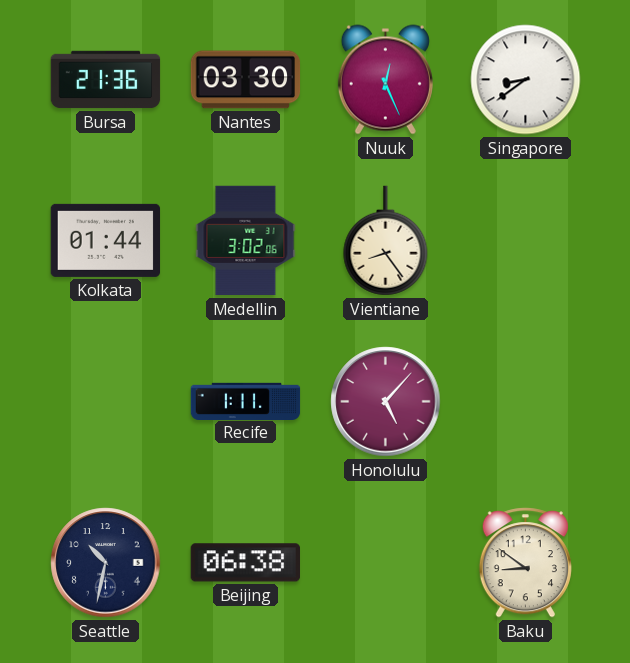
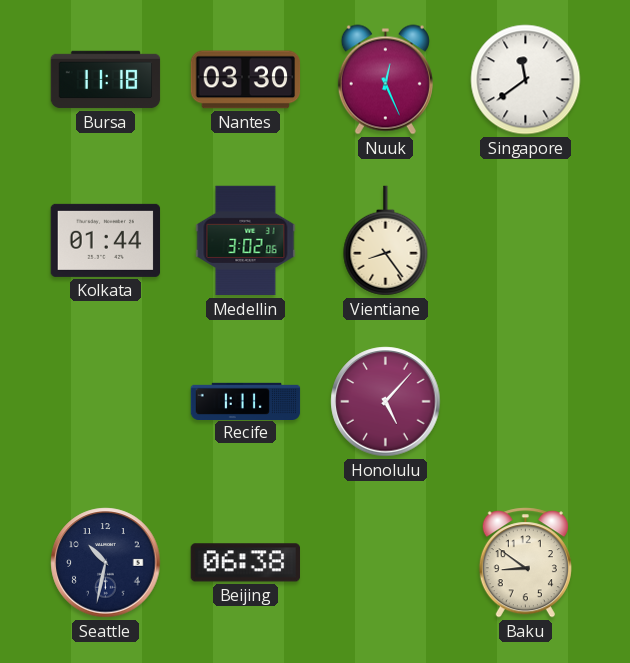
Bursa: 21:36 -> 11:18
Singapore: 8:39 -> 11:39
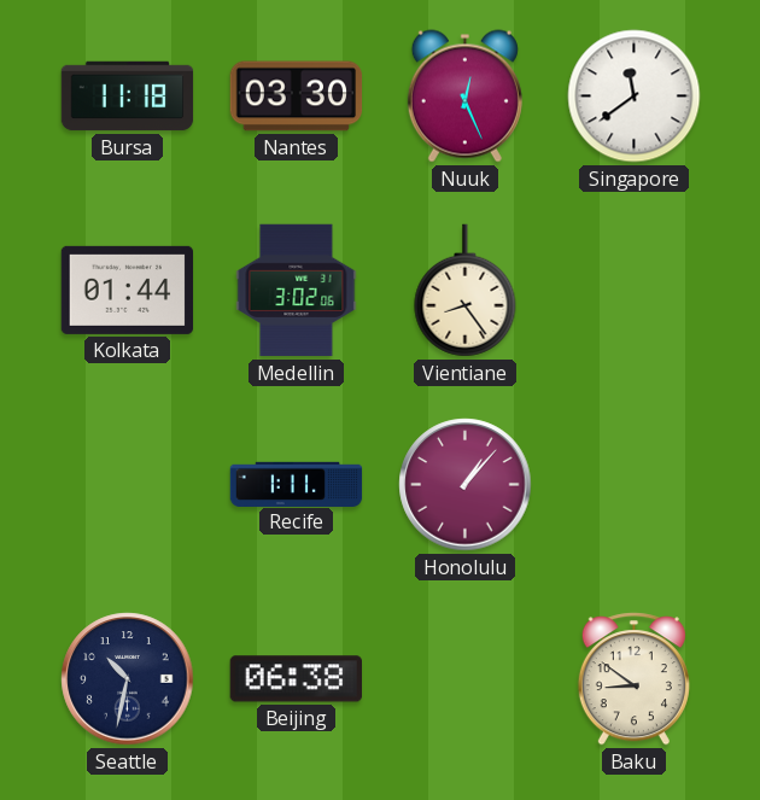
Honolulu: 5:07 -> 1:07
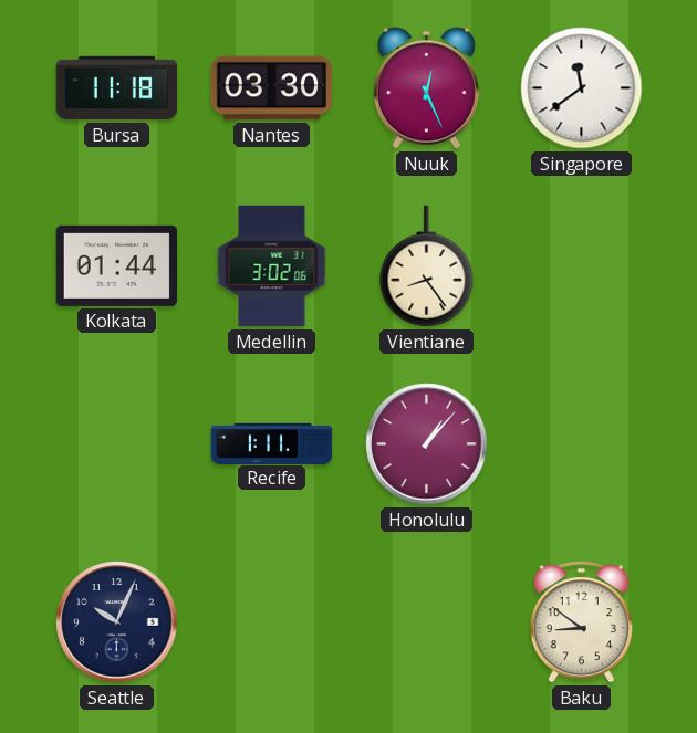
Seattle: 10:32 -> 10:04
Beijing: 06:38 -> none
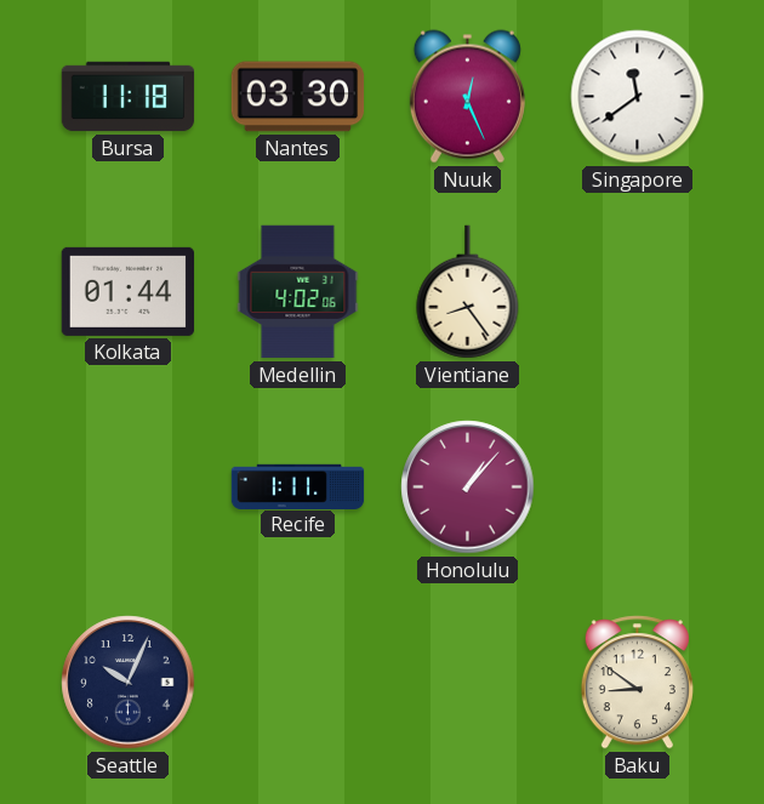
Medellin: 3:02 -> 4:02
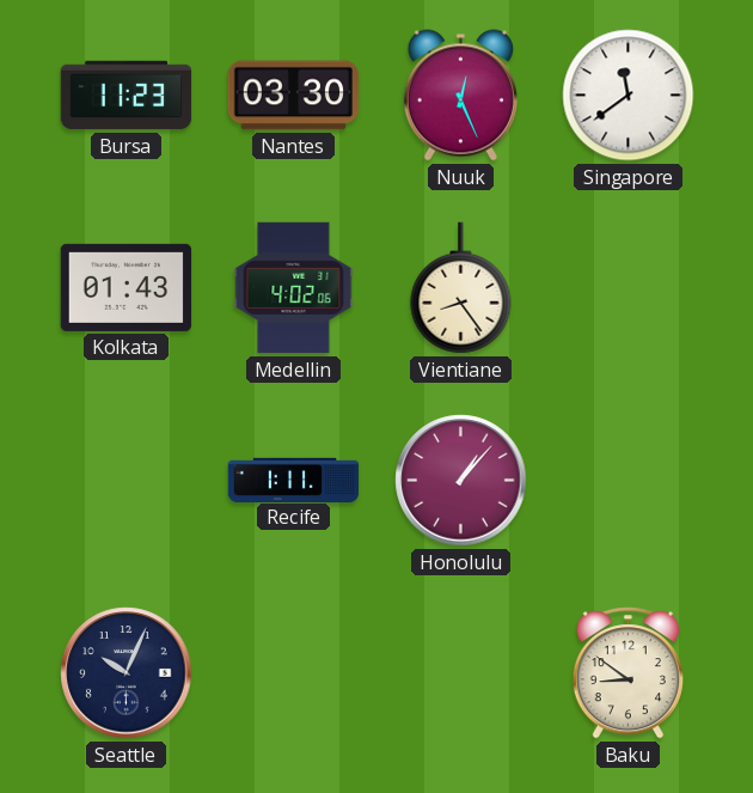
Bursa: 11:18 -> 11:23
Kolkata: 01:44 -> 01:43
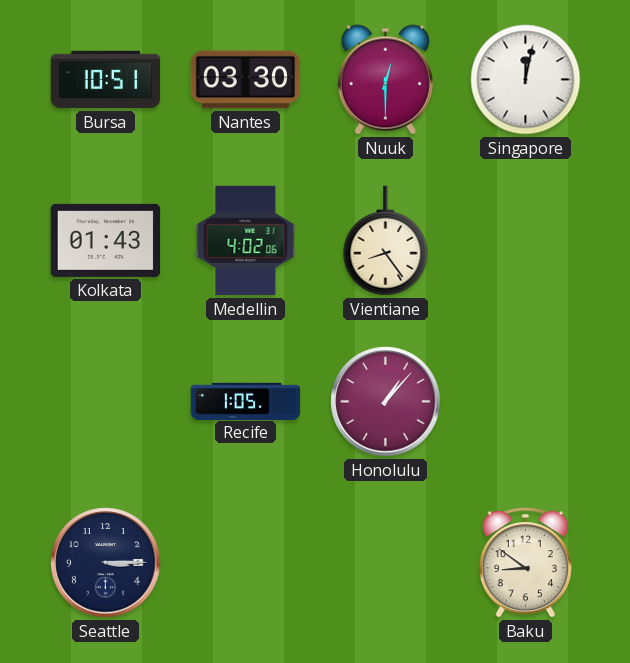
Bursa: 11:23 -> 10:51
Nuuk: 12:26 -> 12:30
Singapore: 11:39 -> 12:02
Recife: 1:11 -> 1:05
Seattle: 10:04 -> 3:15
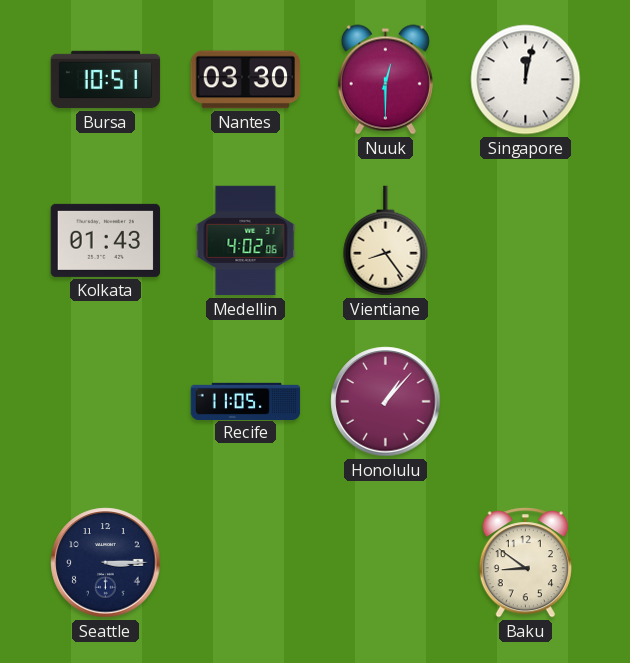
Recife: 1:05 -> 11:05
